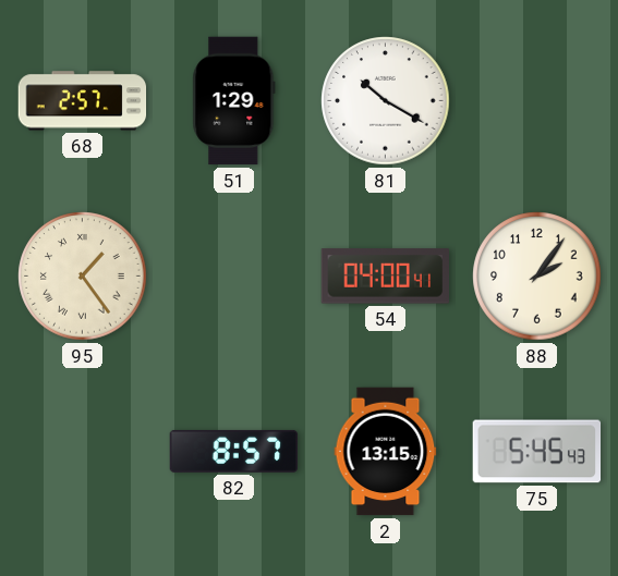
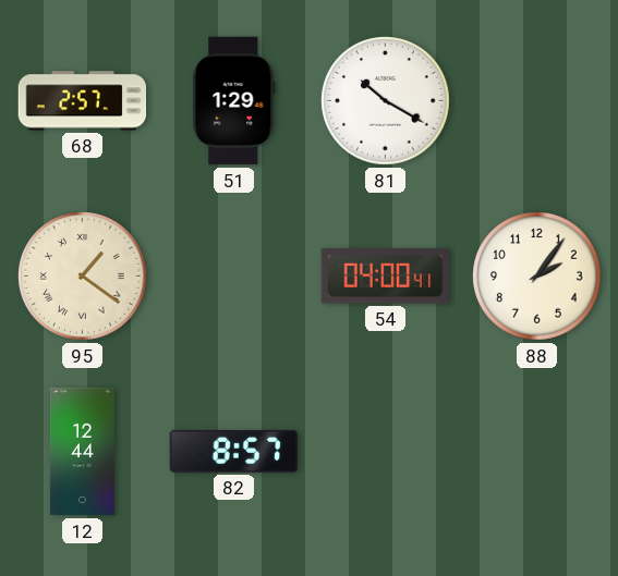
95: 1:24 -> 1:21
12: none -> 12:44
2: 13:15 -> none
75: 5:45 -> none
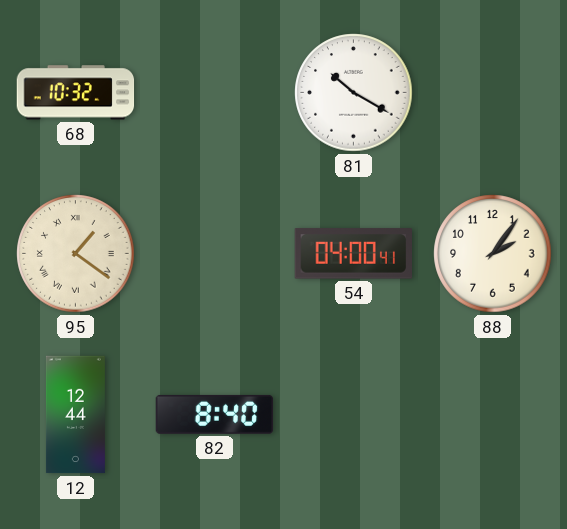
68: 2:57 -> 10:32
51: 1:29 -> none
82: 8:57 -> 8:40
